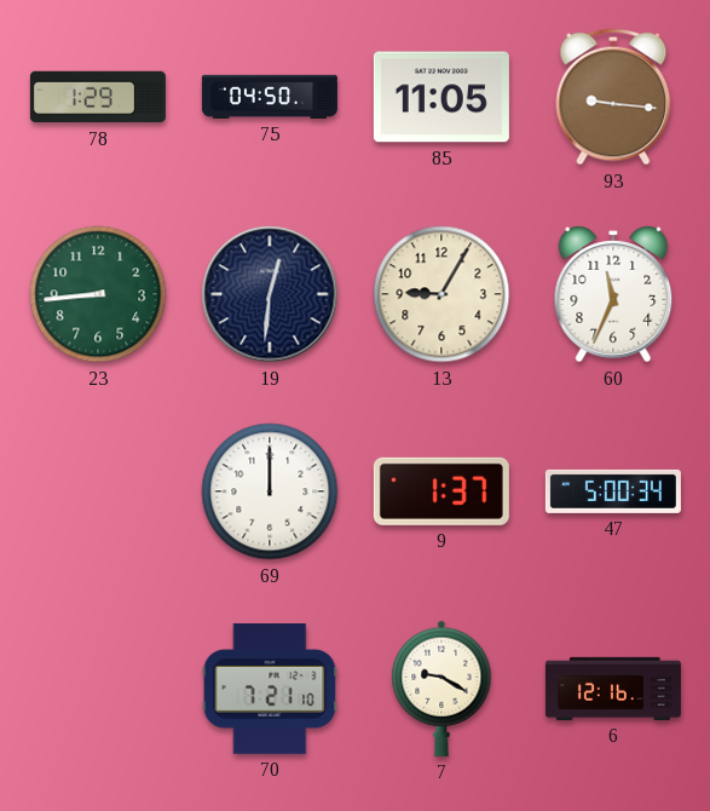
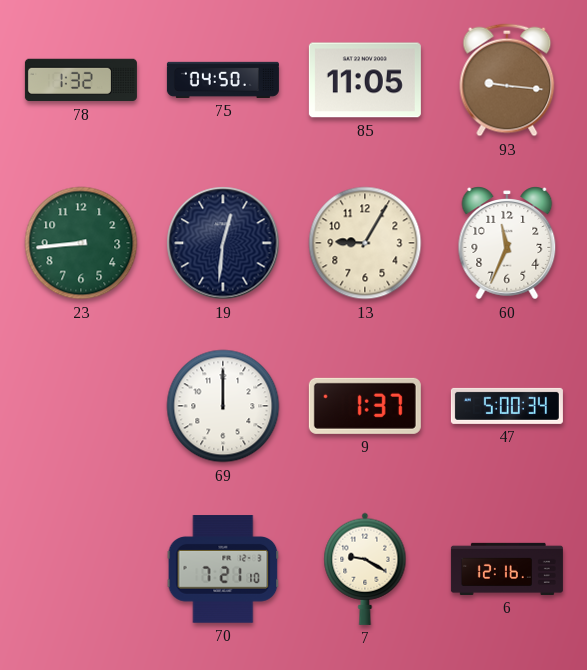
78: 1:29 -> 1:32
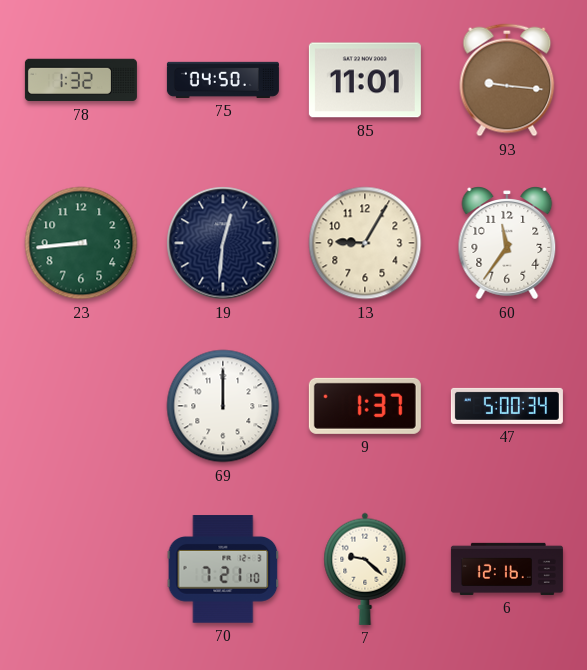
85: 11:05 -> 11:01
60: 11:34 -> 11:36
7: 9:20 -> 9:22
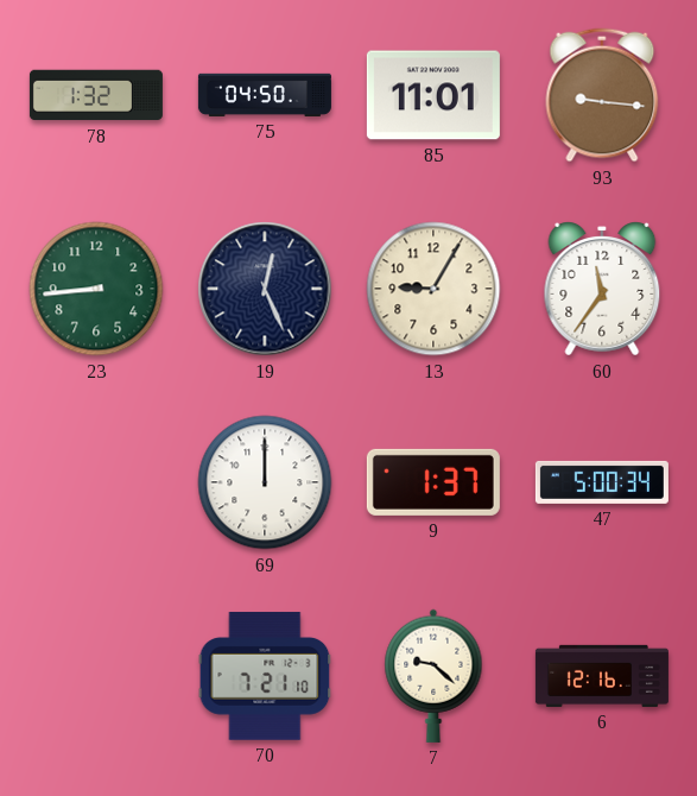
19: 12:31 -> 12:26
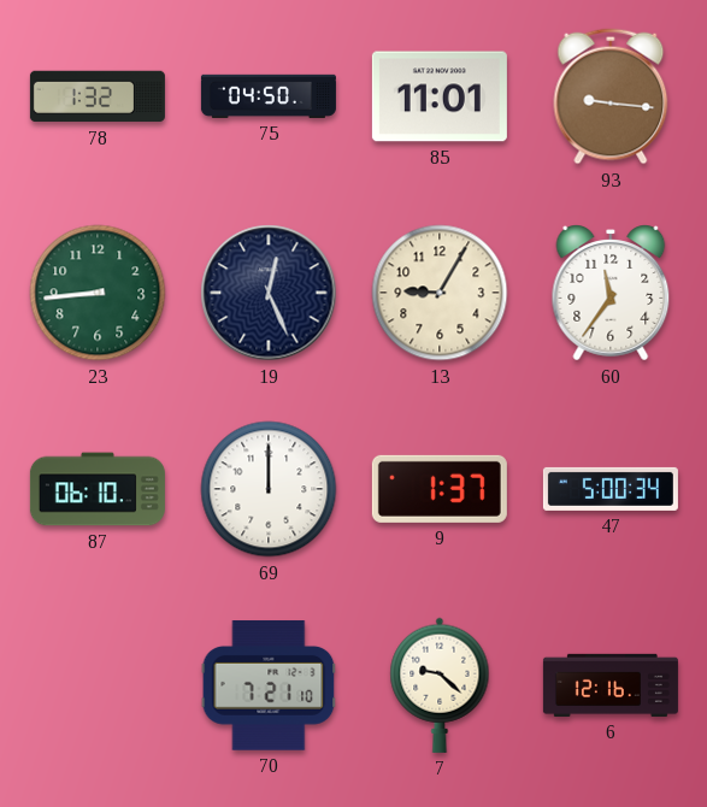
87: none -> 06:10
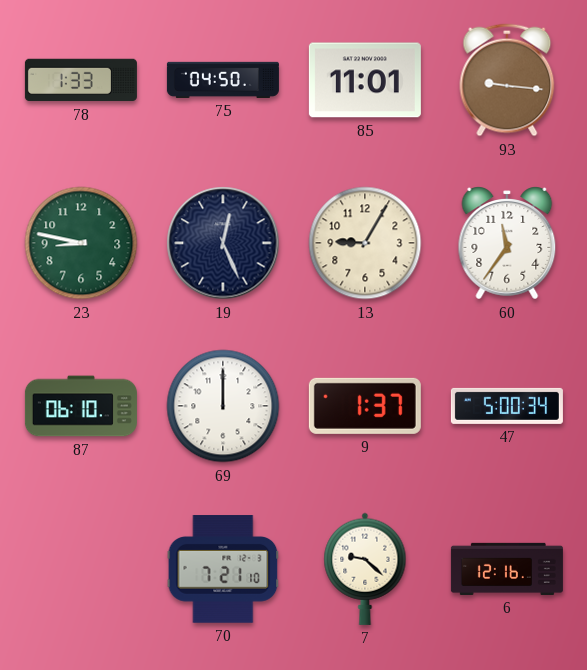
78: 1:32 -> 1:33
23: 8:44 -> 8:47
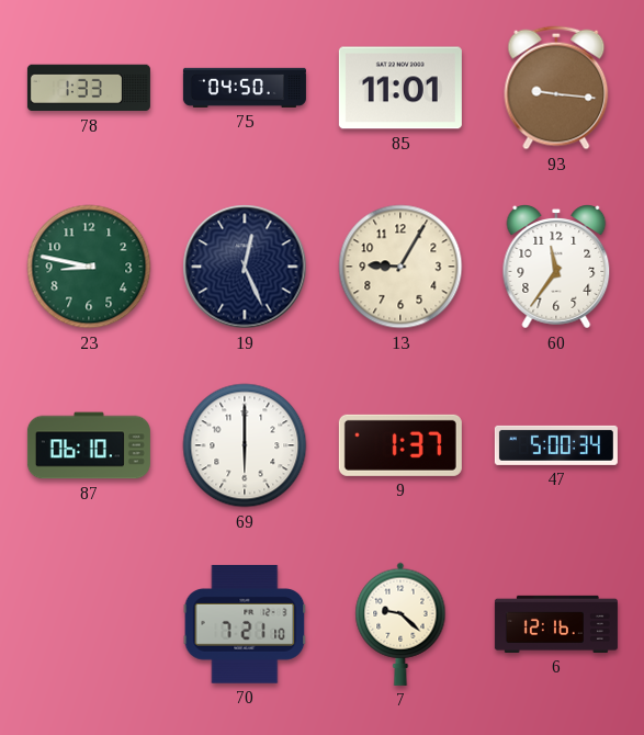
69: 12:00 -> 6:00
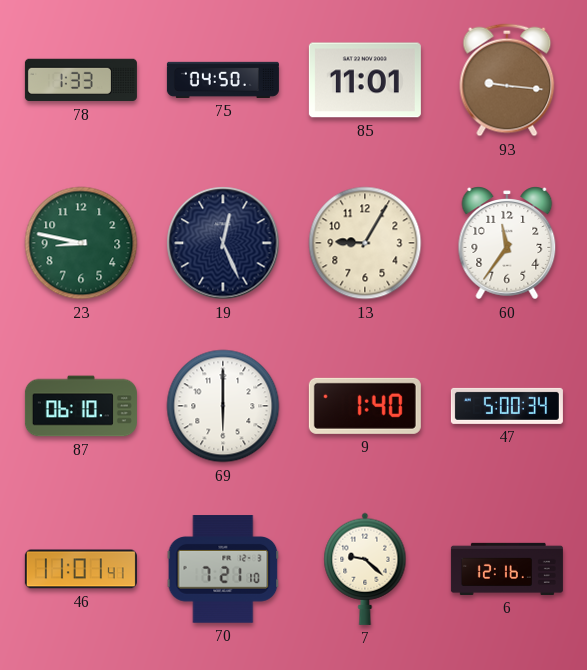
9: 1:37 -> 1:40
46: none -> 11:01
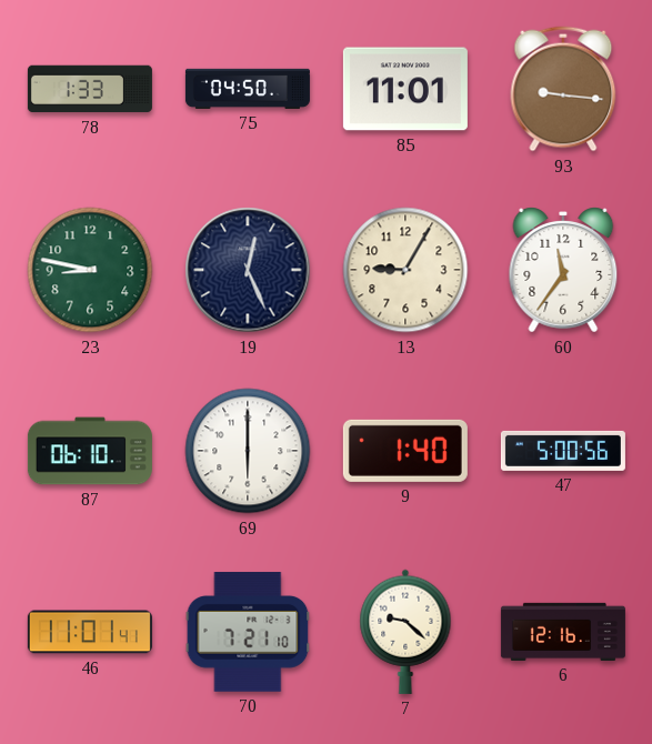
47: 5:00:34 -> 5:00:56
